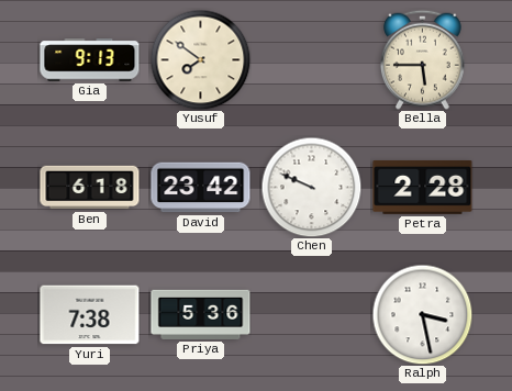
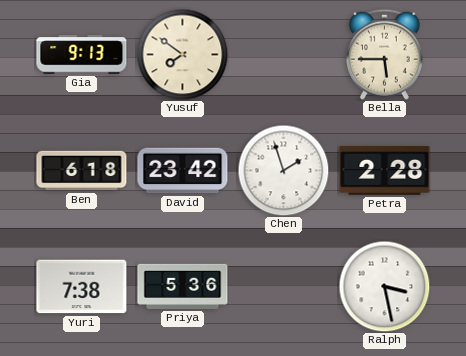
Chen: 9:49 -> 1:57
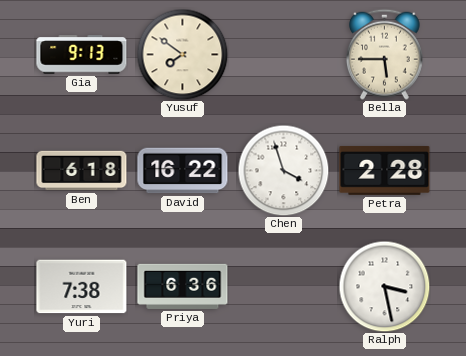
David: 23:42 -> 16:22
Chen: 1:57 -> 3:57
Priya: 5:36 -> 6:36
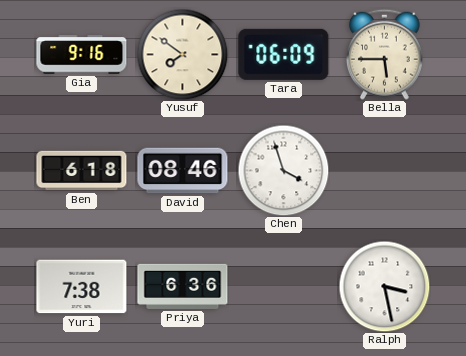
Gia: 9:13 -> 9:16
Tara: none -> 06:09
David: 16:22 -> 08:46
Petra: 2:28 -> none
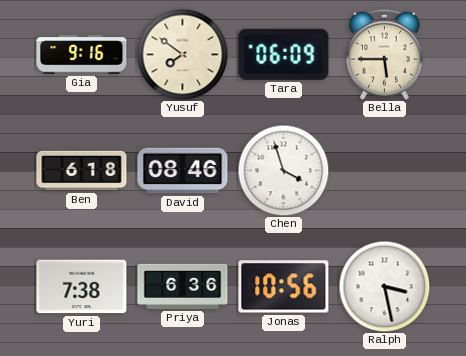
Jonas: none -> 10:56
